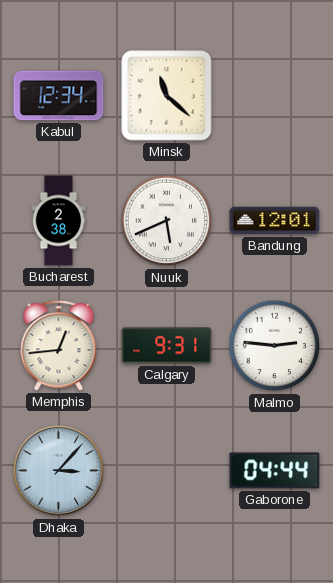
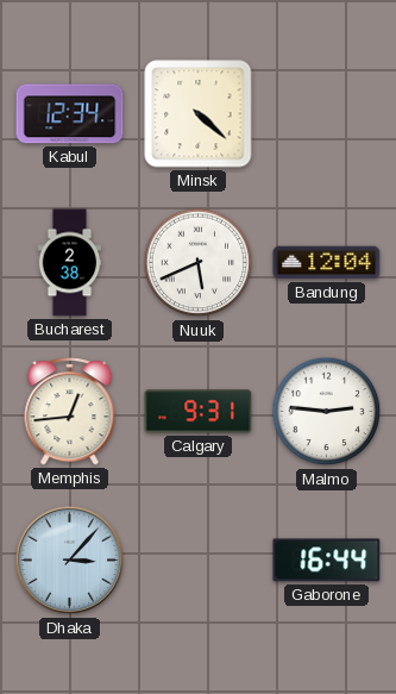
Minsk: 11:22 -> 4:22
Bandung: 12:01 -> 12:04
Gaborone: 04:44 -> 16:44
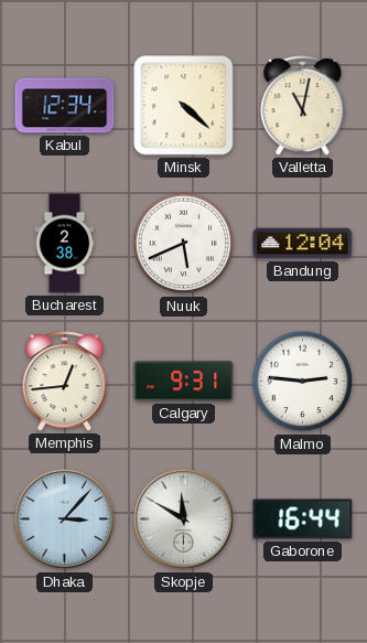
Valletta: none -> 11:02
Skopje: none -> 11:50
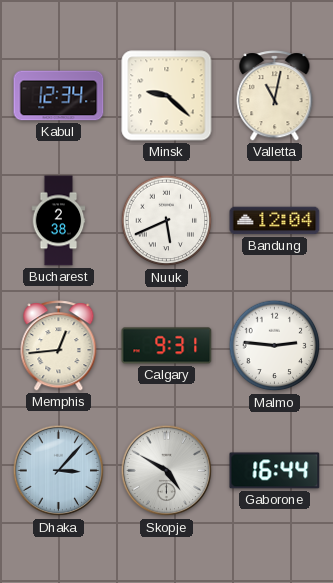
Minsk: 4:22 -> 9:22
Skopje: 11:50 -> 4:50
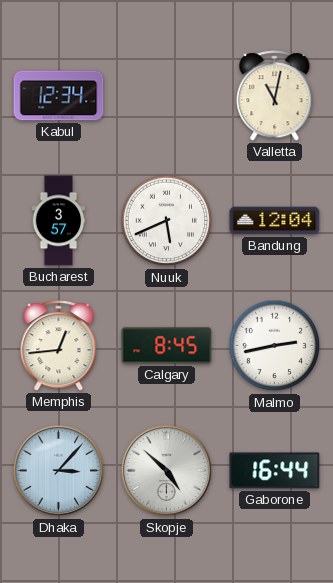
Minsk: 9:22 -> none
Bucharest: 2:38 -> 3:57
Calgary: 9:31 -> 8:45
Malmo: 2:46 -> 2:43
Skopje: 4:50 -> 4:52
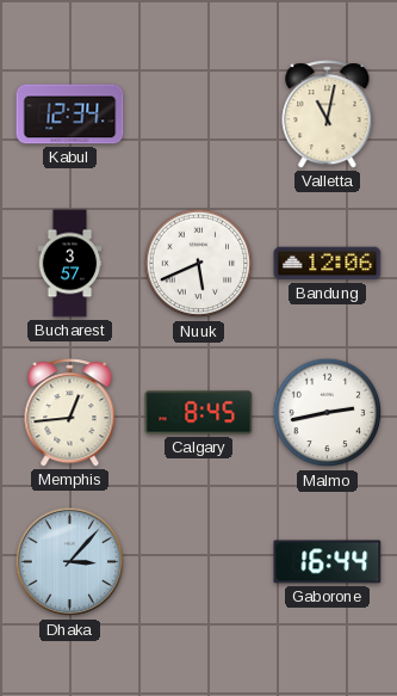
Bandung: 12:04 -> 12:06
Skopje: 4:52 -> none
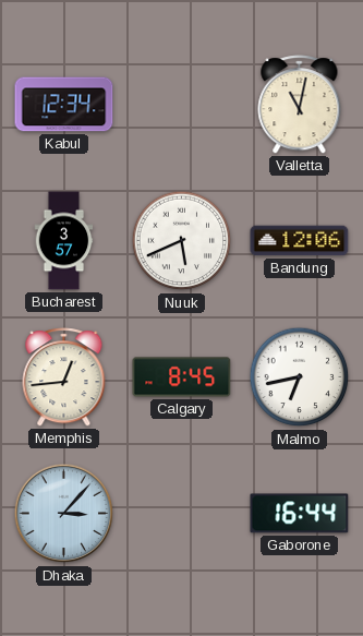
Malmo: 2:43 -> 6:43
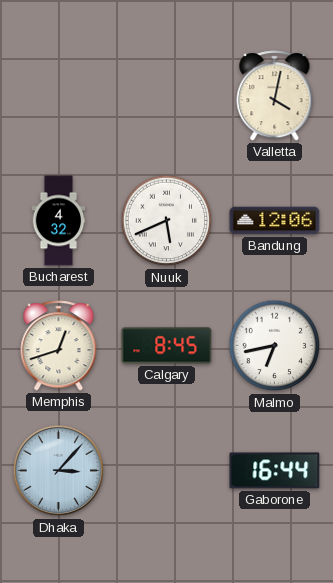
Kabul: 12:34 -> none
Valletta: 11:02 -> 4:02
Bucharest: 3:57 -> 4:32
Memphis: 12:44 -> 12:42
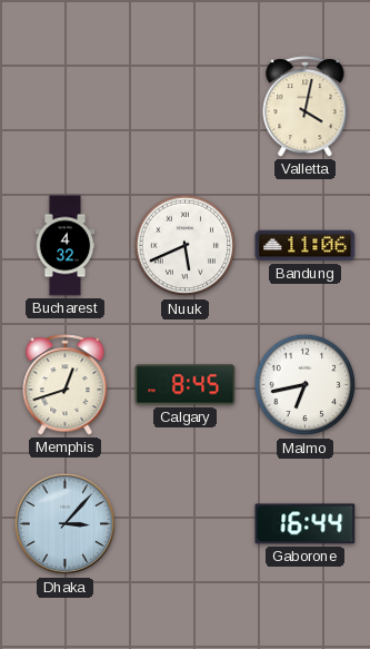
Bandung: 12:06 -> 11:06
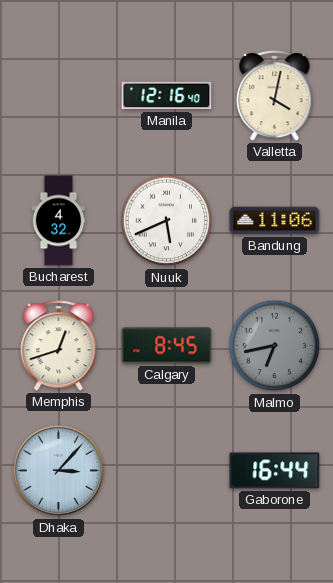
Manila: none -> 12:16
Malmo dial: white -> grey
